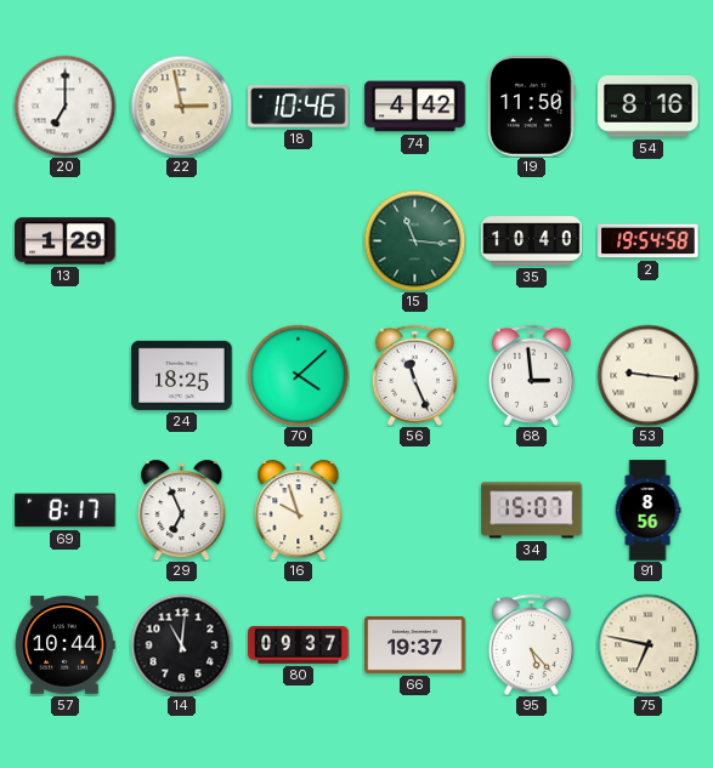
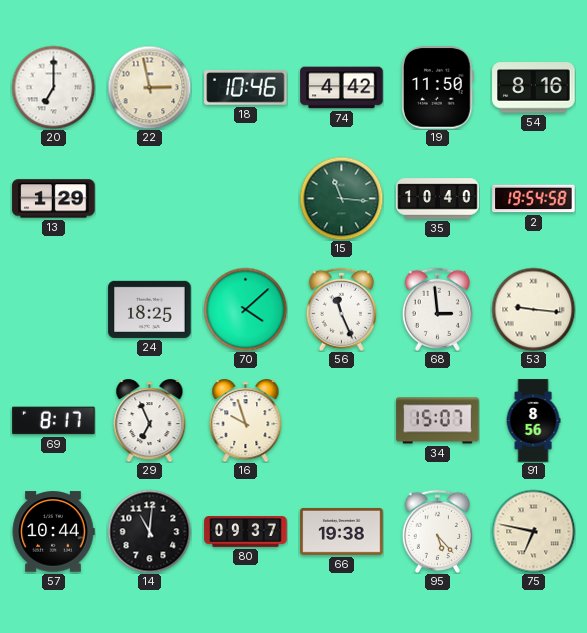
66: 19:37 -> 19:38
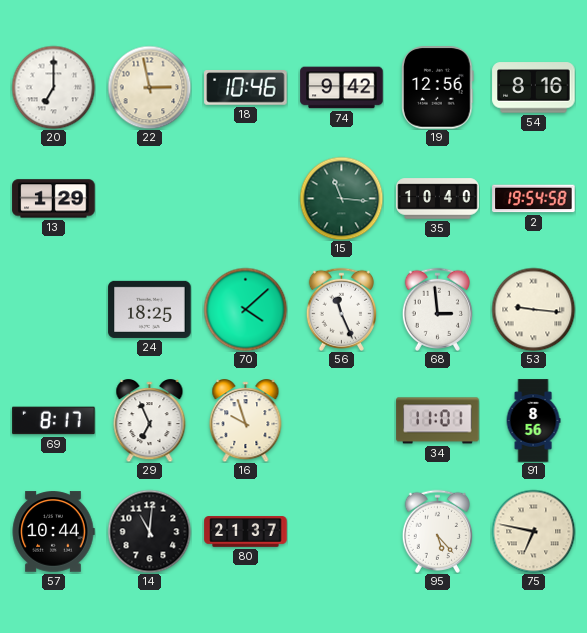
74: 4:42 -> 9:42
19: 11:50 -> 12:56
34: 15:07 -> 11:01
80: 09:37 -> 21:37
66: 19:38 -> none
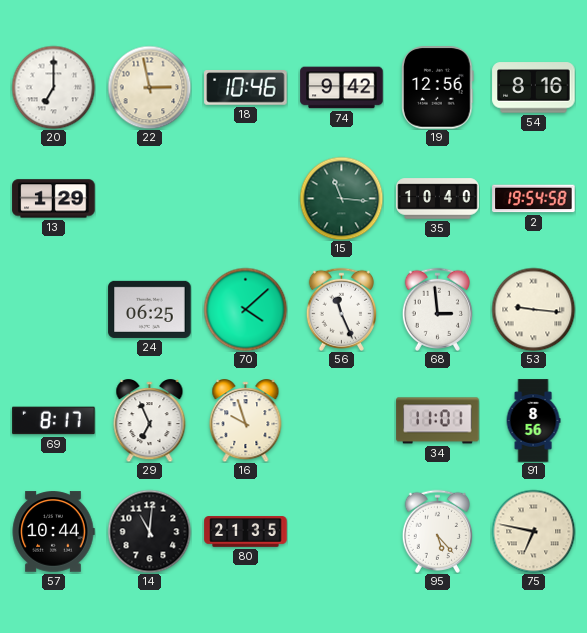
24: 18:25 -> 06:25
80: 21:37 -> 21:35
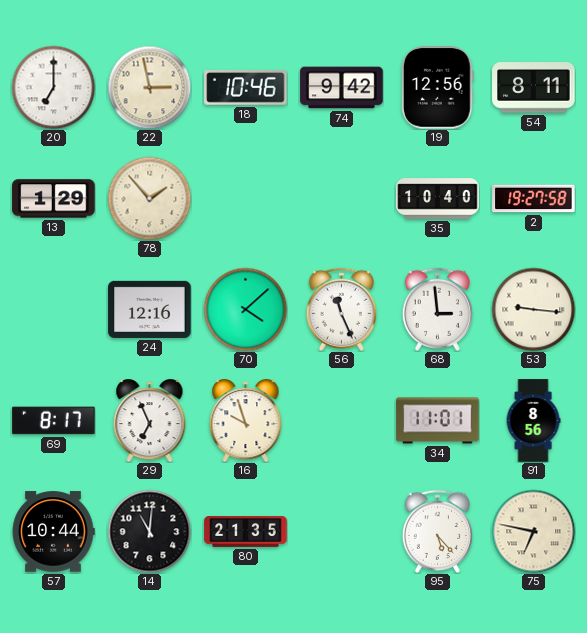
54: 8:16 -> 8:11
78: none -> 1:53
15: 11:16 -> none
2: 19:54 -> 19:27
24: 06:25 -> 12:16
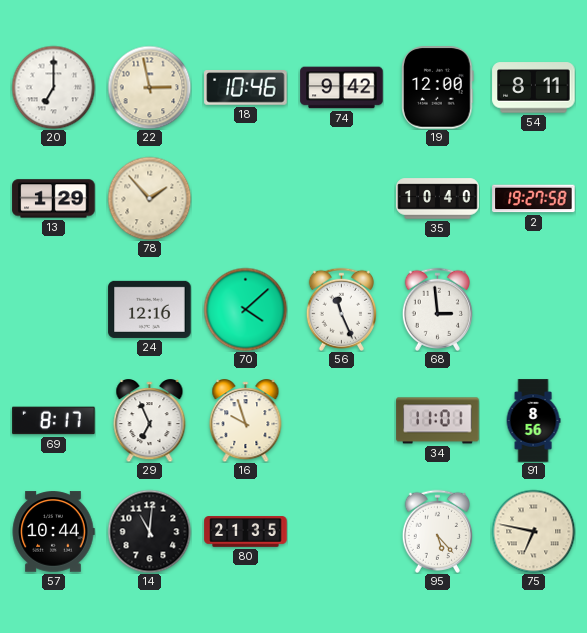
19: 12:56 -> 12:00
53: 9:16 -> none
